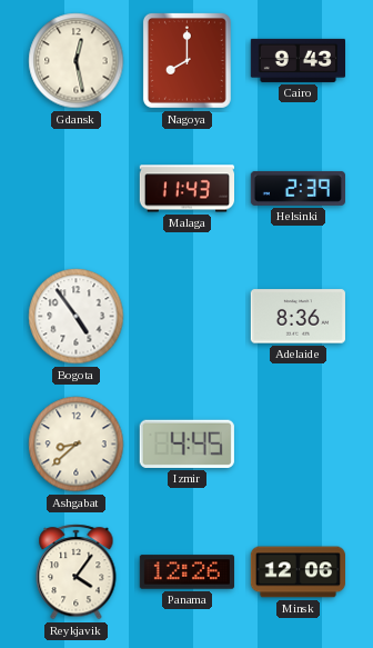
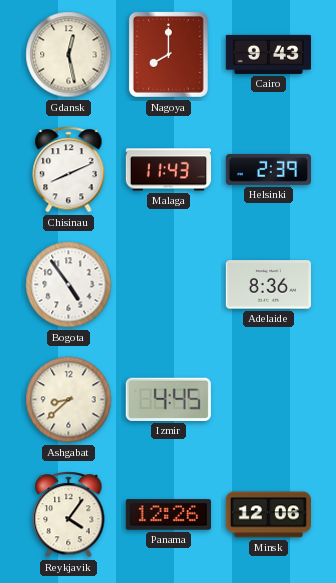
Chisinau: none -> 8:11
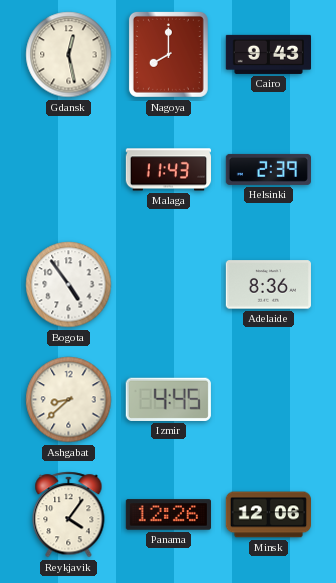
Chisinau: 8:11 -> none
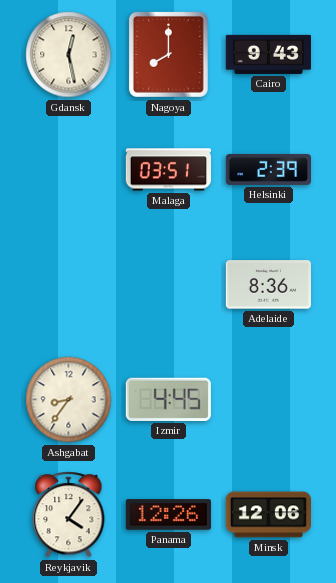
Malaga: 11:43 -> 03:51
Bogota: 4:54 -> none
Ashgabat: 8:38 -> 8:36
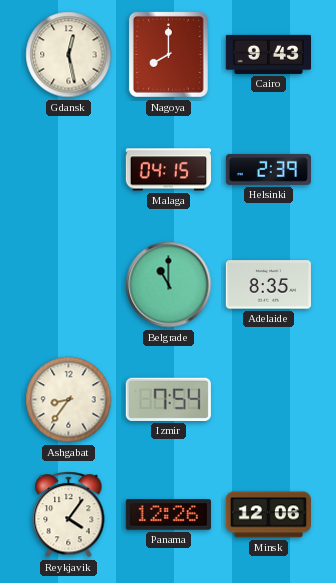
Malaga: 03:51 -> 04:15
Belgrade: none -> 11:00
Adelaide: 8:36 -> 8:35
Izmir: 4:45 -> 7:54
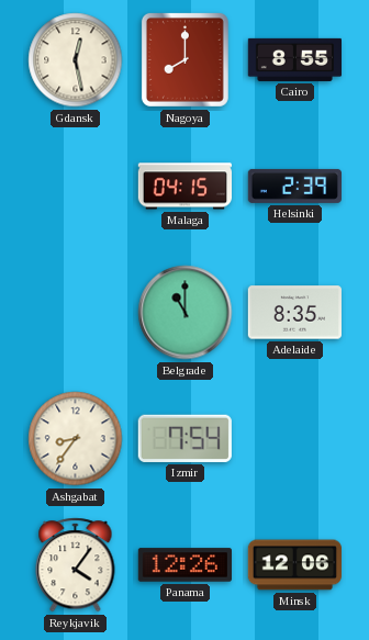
Cairo: 9:43 -> 8:55
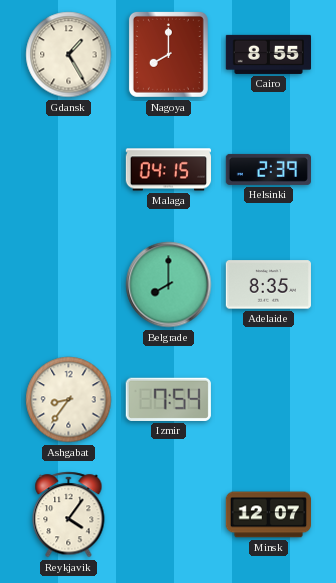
Gdansk: 12:28 -> 1:25
Belgrade: 11:00 -> 8:00
Panama: 12:26 -> none
Minsk: 12:06 -> 12:07
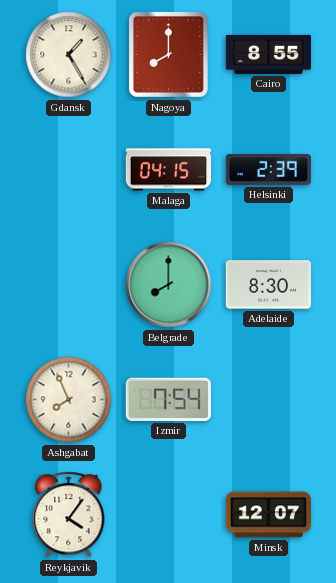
Adelaide: 8:35 -> 8:30
Ashgabat: 8:36 -> 7:56
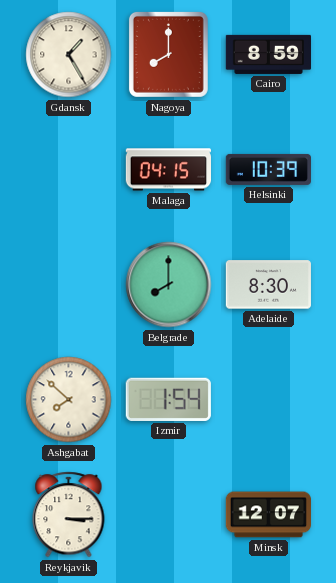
Cairo: 8:55 -> 8:59
Helsinki: 2:39 -> 10:39
Ashgabat: 7:56 -> 7:52
Izmir: 7:54 -> 1:54
Reykjavik: 4:06 -> 3:15
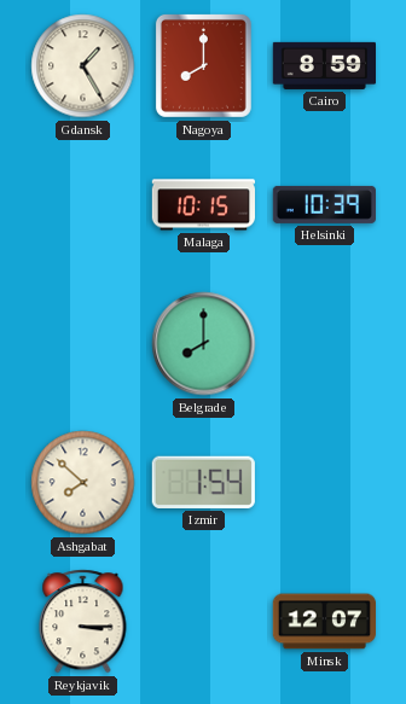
Malaga: 04:15 -> 10:15
Adelaide: 8:30 -> none
